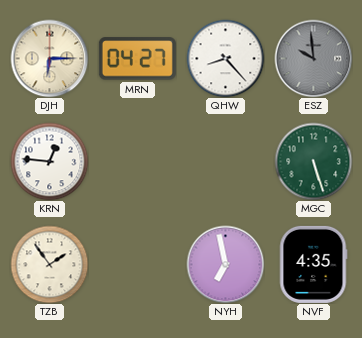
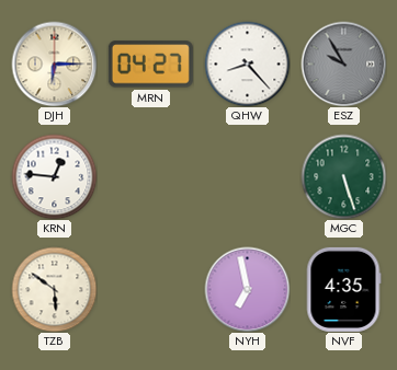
ESZ: 9:59 -> 9:55
TZB: 1:54 -> 5:51
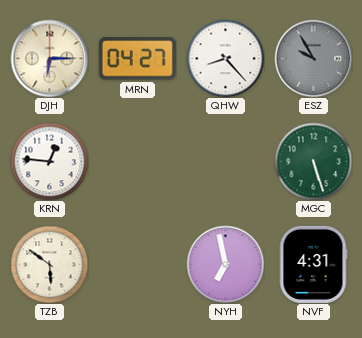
NVF: 4:35 -> 4:31
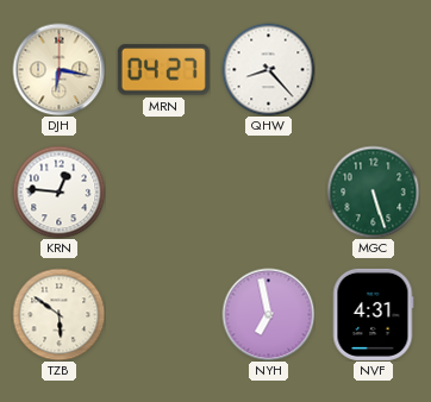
DJH: 6:15 -> 6:17
ESZ: 9:55 -> none
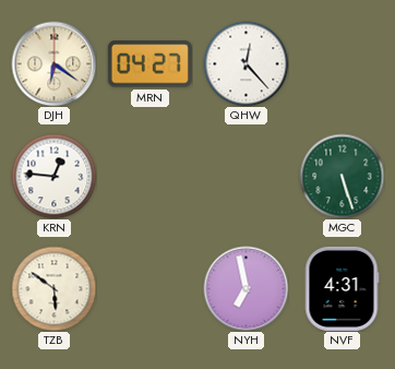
DJH: 6:17 -> 6:21
QHW: 8:23 -> 12:23
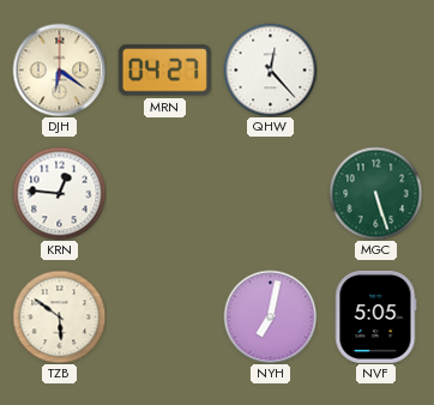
NYH: 6:58 -> 7:02
NVF: 4:31 -> 5:05
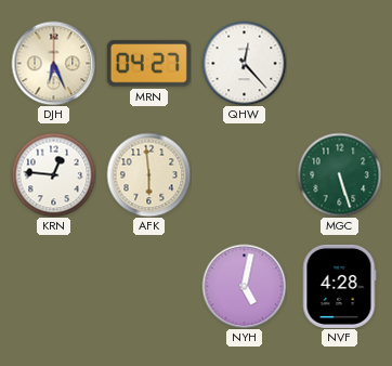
DJH: 6:21 -> 6:26
AFK: none -> 5:59
TZB: 5:51 -> none
NYH: 7:02 -> 5:02
NVF: 5:05 -> 4:28
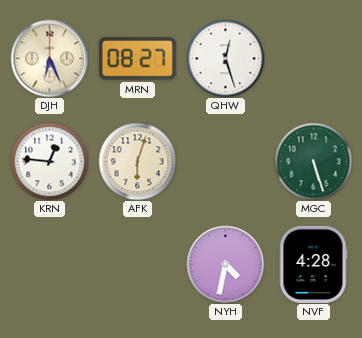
MRN: 04:27 -> 08:27
QHW: 12:23 -> 12:27
AFK: 5:59 -> 6:03
NYH: 5:02 -> 4:32
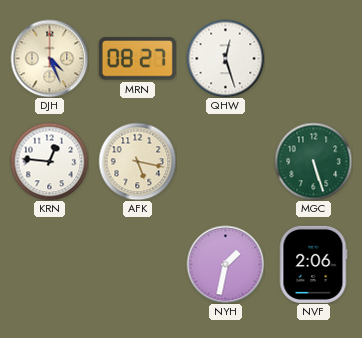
DJH: 6:26 -> 4:26
AFK: 6:03 -> 5:17
NYH: 4:32 -> 1:32
NVF: 4:28 -> 2:06
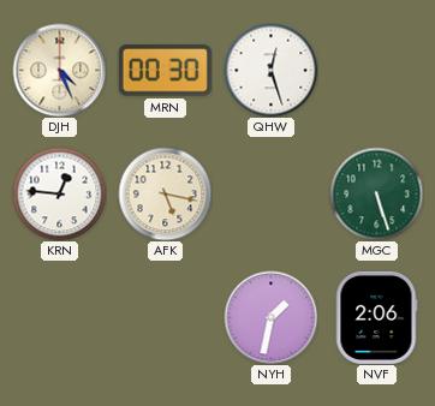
MRN: 08:27 -> 00:30
